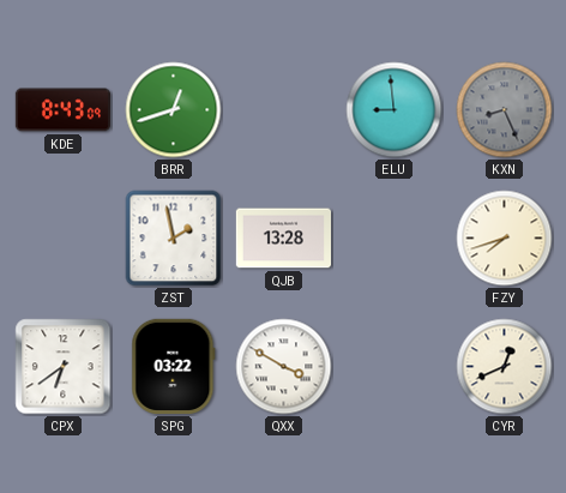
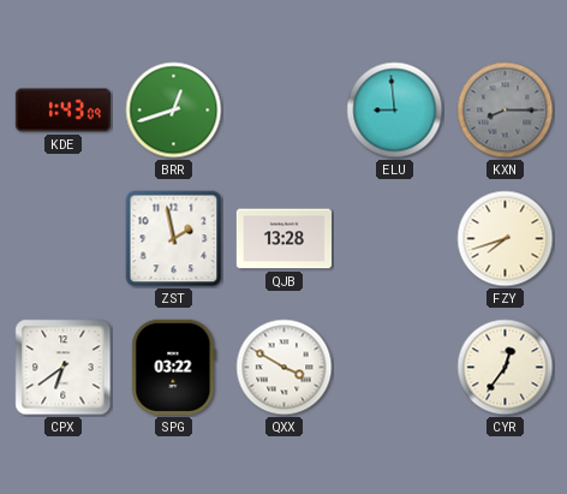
KDE: 8:43 -> 1:43
KXN: 8:26 -> 8:15
CYR: 12:41 -> 12:36
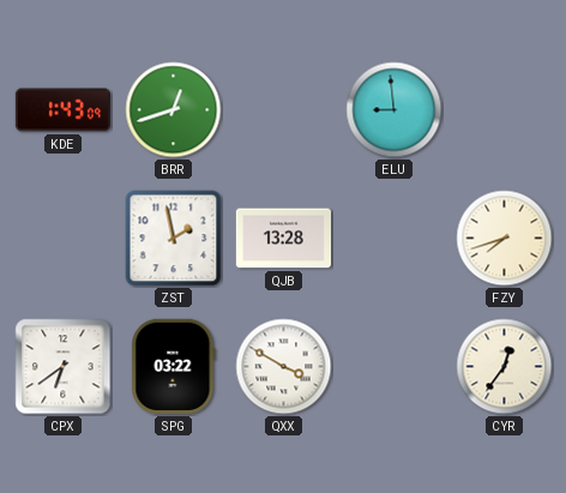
KXN: 8:15 -> none
